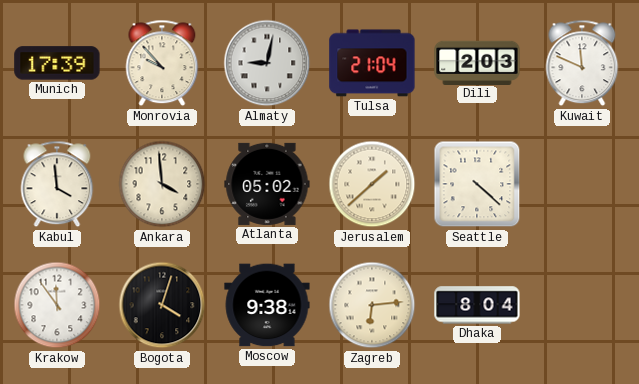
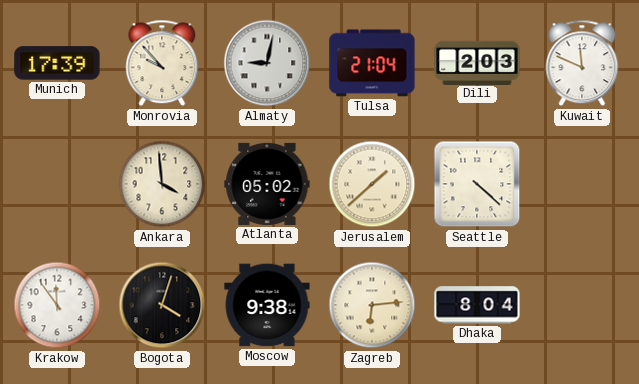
Kabul: 3:59 -> none
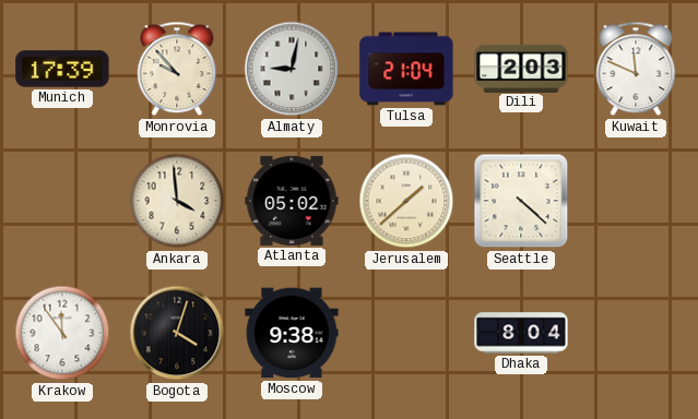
Zagreb: 6:14 -> none
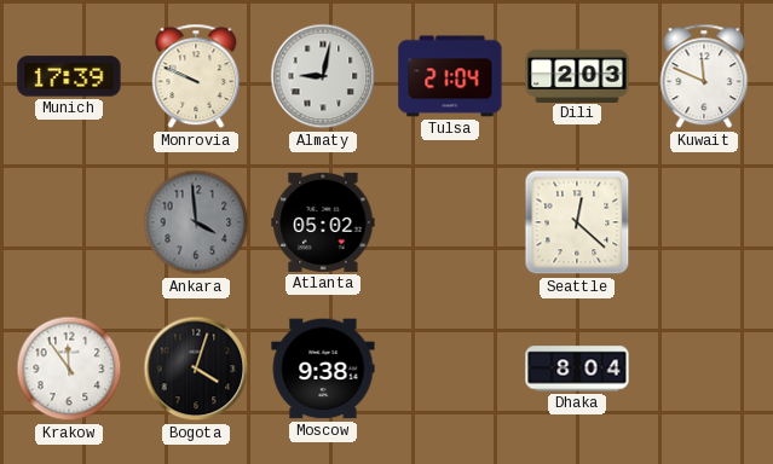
Monrovia: 9:53 -> 9:49
Ankara dial: cream -> grey
Jerusalem: 1:38 -> none
Seattle: 4:22 -> 12:22
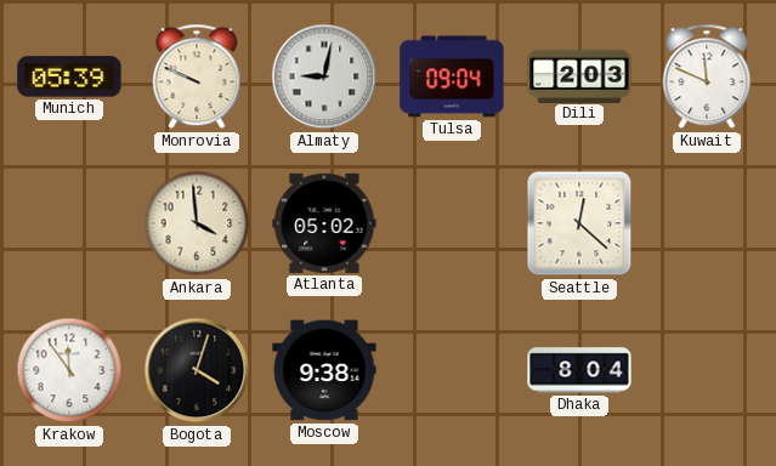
Munich: 17:39 -> 05:39
Tulsa: 21:04 -> 09:04
Ankara dial: grey -> cream
